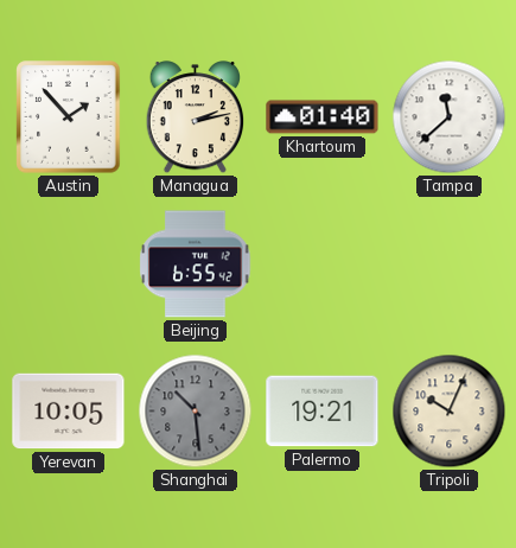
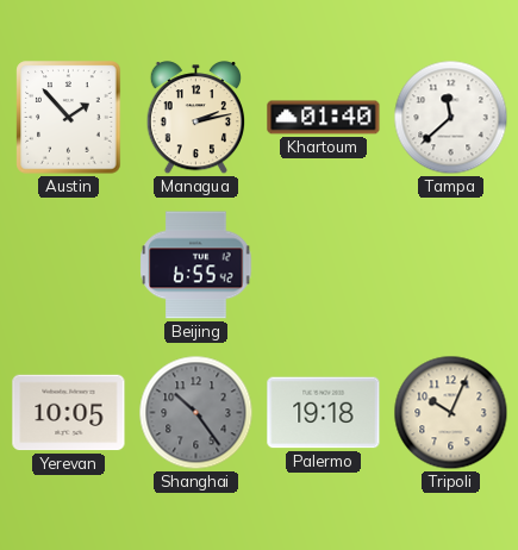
Shanghai: 10:29 -> 10:24
Palermo: 19:21 -> 19:18
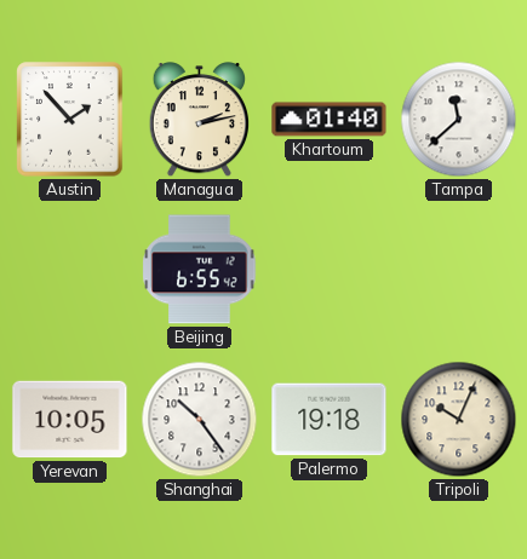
Shanghai dial: grey -> white
